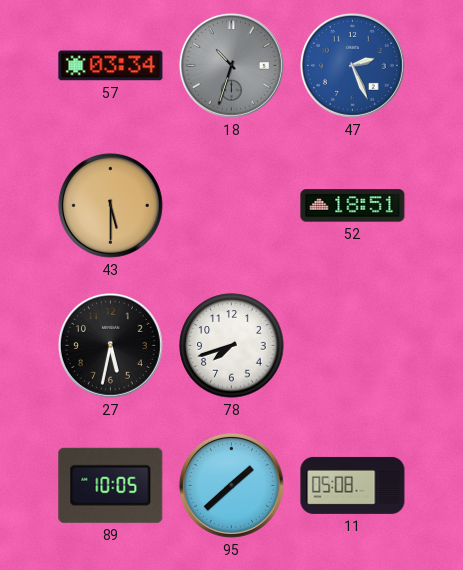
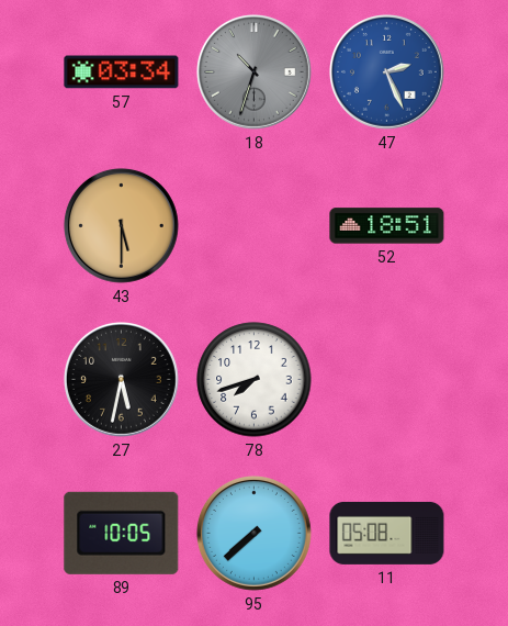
95: 1:38 -> 7:38
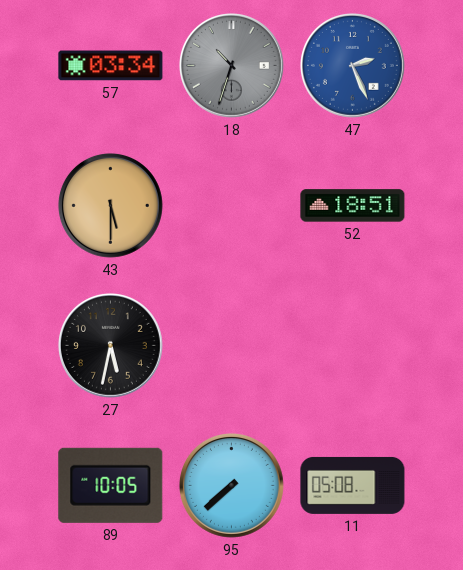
78: 7:42 -> none
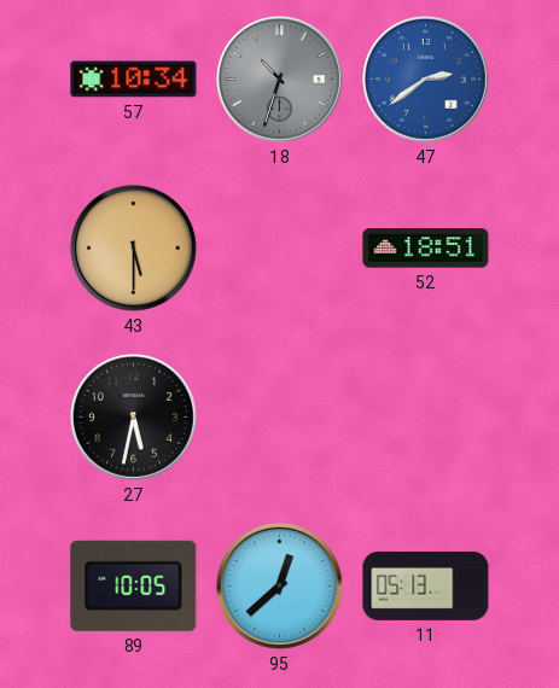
57: 03:34 -> 10:34
47: 2:26 -> 2:39
95: 7:38 -> 12:38
11: 05:08 -> 05:13
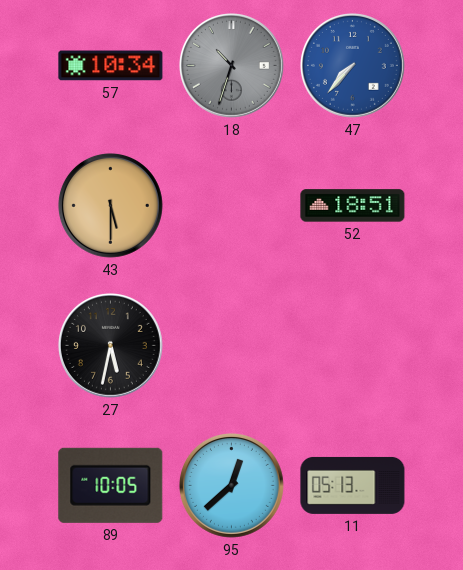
47: 2:39 -> 7:37
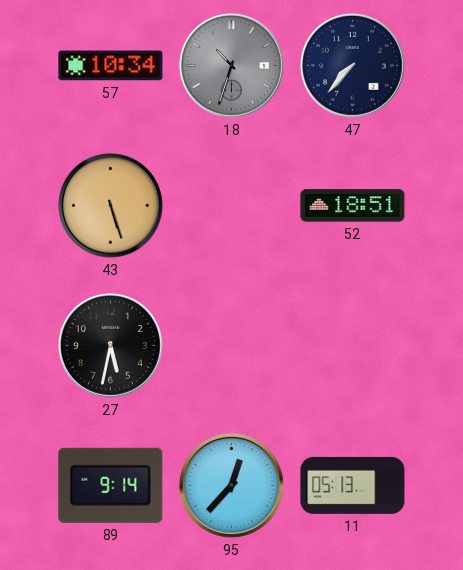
47 dial: blue -> navy
43: 5:30 -> 5:27
89: 10:05 -> 9:14
95: 12:38 -> 12:37
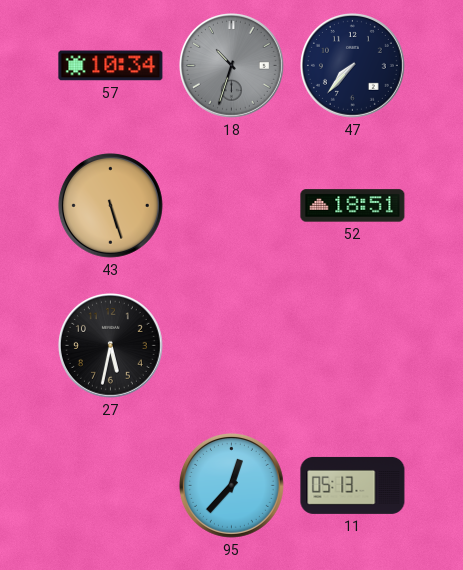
89: 9:14 -> none
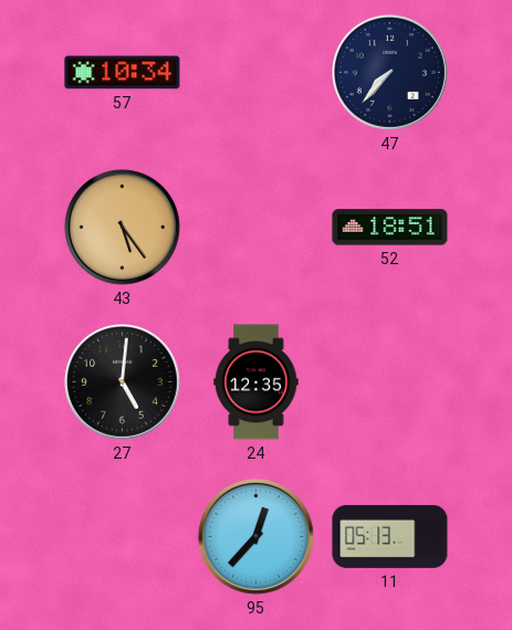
18: 10:33 -> none
43: 5:27 -> 5:24
27: 5:32 -> 5:01
24: none -> 12:35
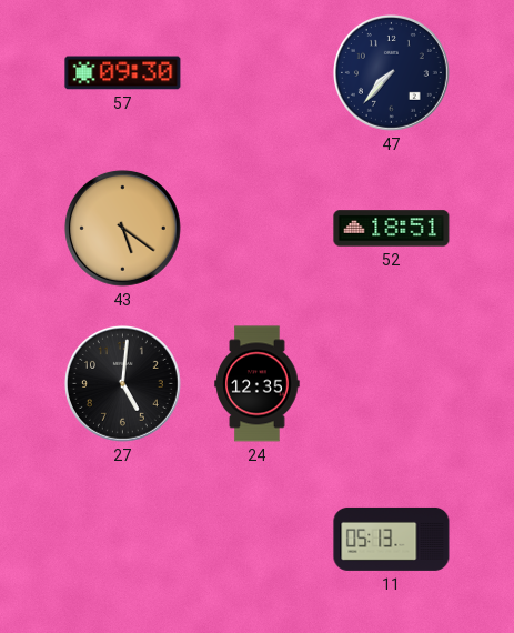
57: 10:34 -> 09:30
43: 5:24 -> 5:21
95: 12:37 -> none
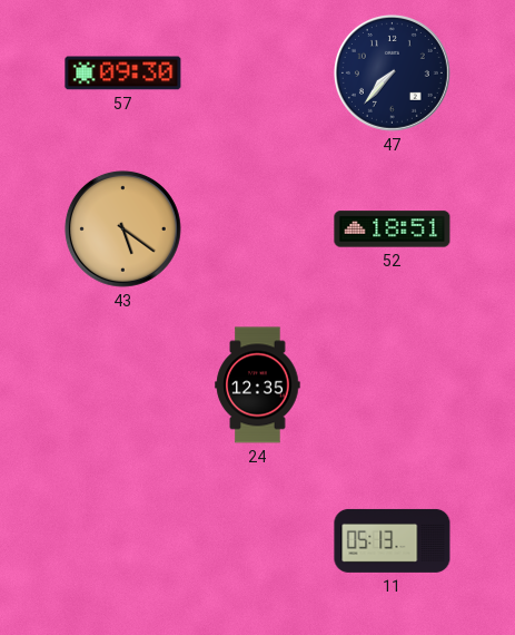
27: 5:01 -> none
